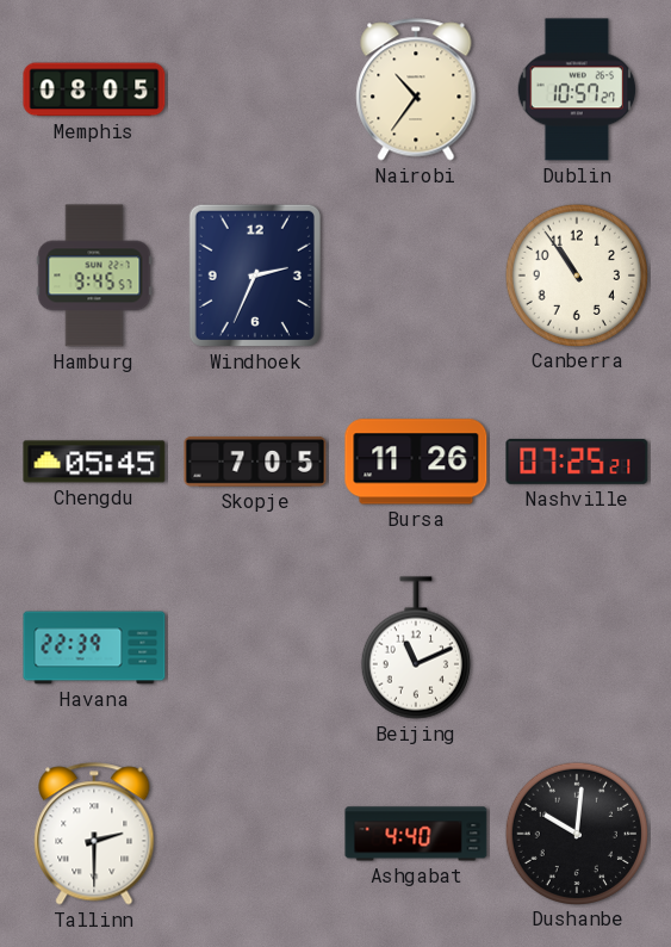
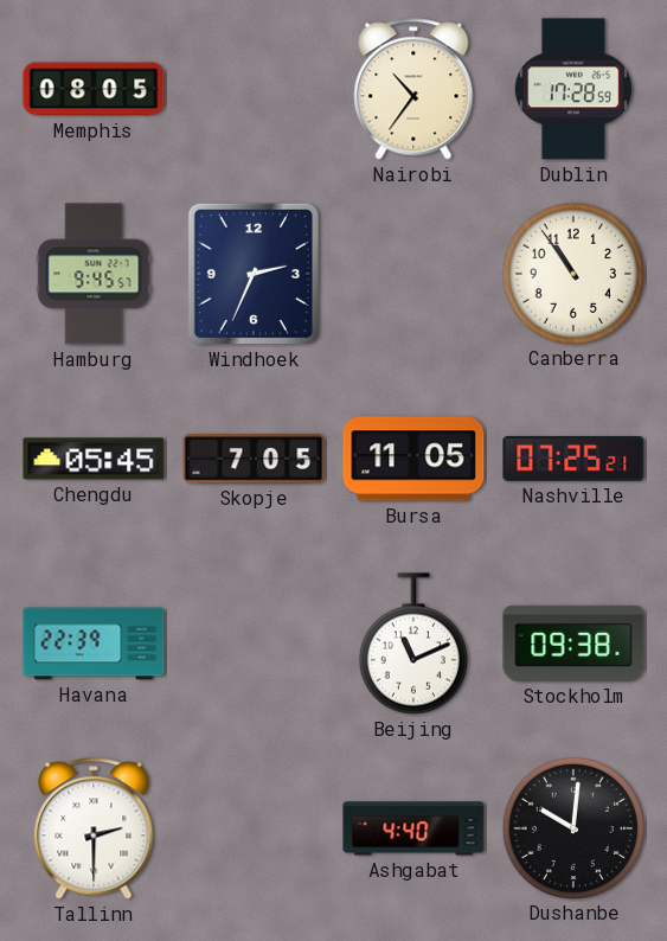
Dublin: 10:57 -> 17:28
Bursa: 11:26 -> 11:05
Stockholm: none -> 09:38
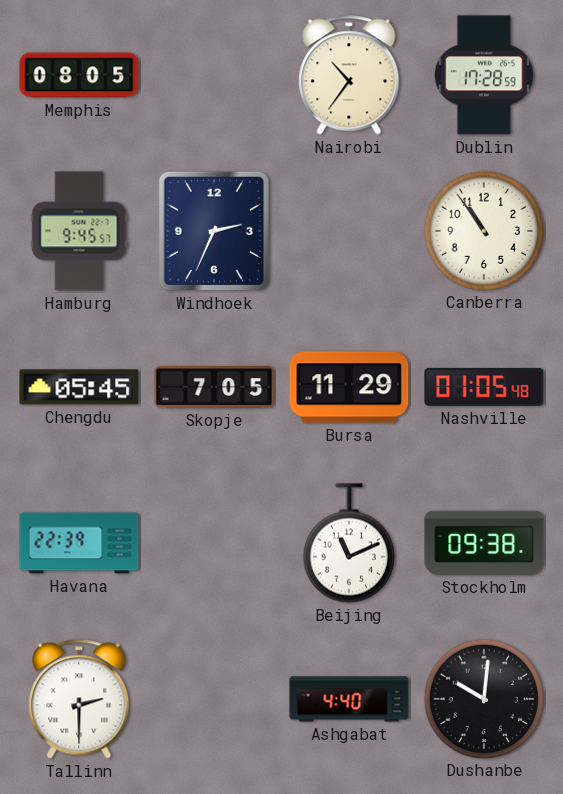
Bursa: 11:05 -> 11:29
Nashville: 07:25 -> 01:05
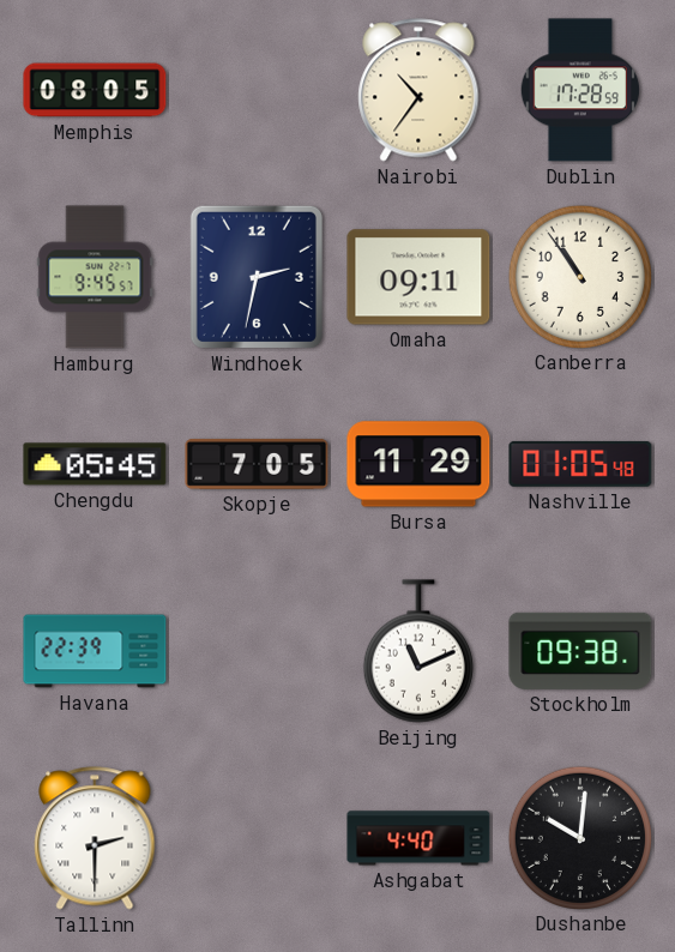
Windhoek: 2:34 -> 2:32
Omaha: none -> 09:11
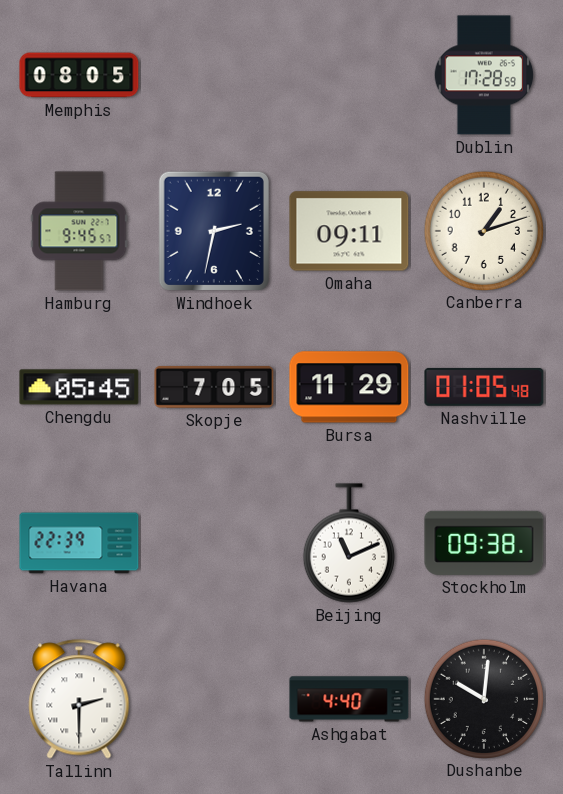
Nairobi: 10:36 -> none
Canberra: 10:54 -> 1:12
